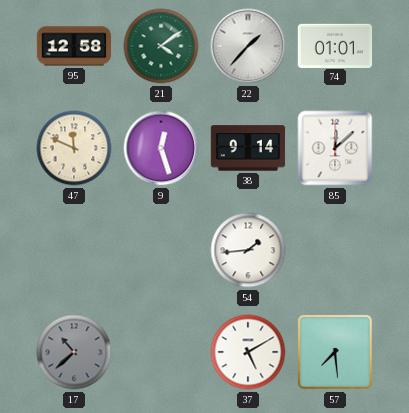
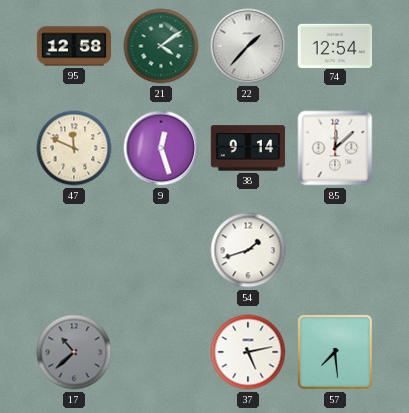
74: 01:01 -> 12:54
54: 1:44 -> 1:42
37: 5:10 -> 5:13
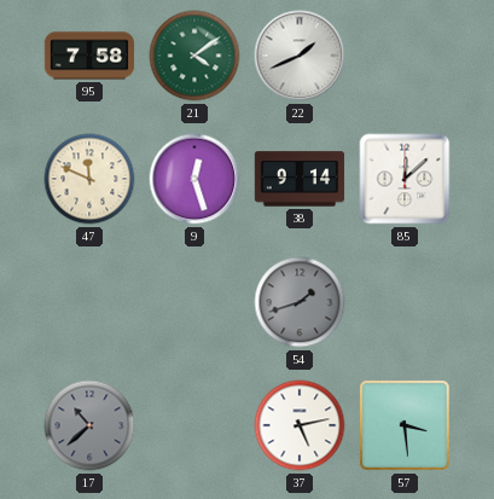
95: 12:58 -> 7:58
22: 1:37 -> 1:41
74: 12:54 -> none
54 dial: white -> grey
57: 7:29 -> 3:29
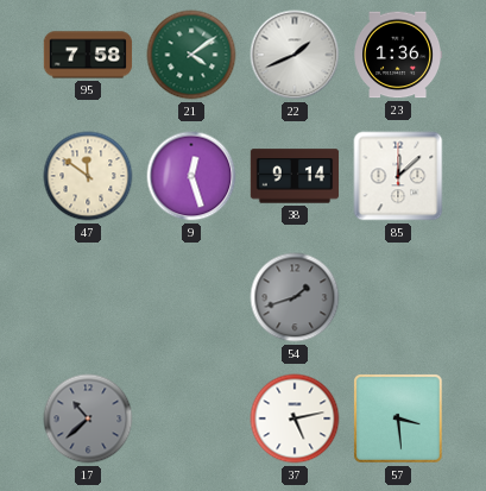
23: none -> 1:36
47: 11:49 -> 11:51
